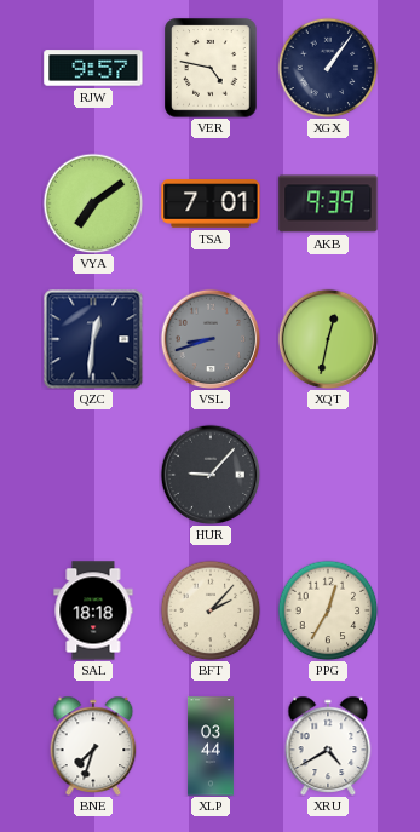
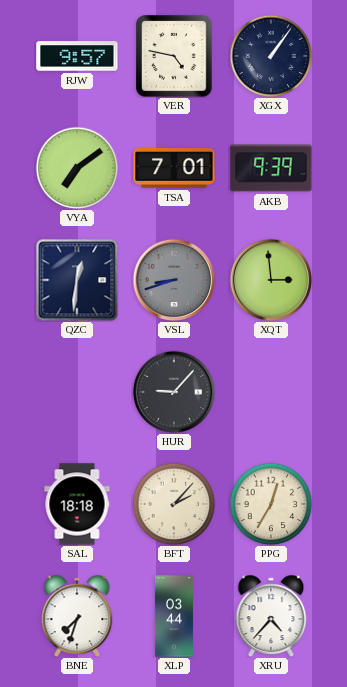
XQT: 12:32 -> 2:59
XRU: 4:40 -> 4:37
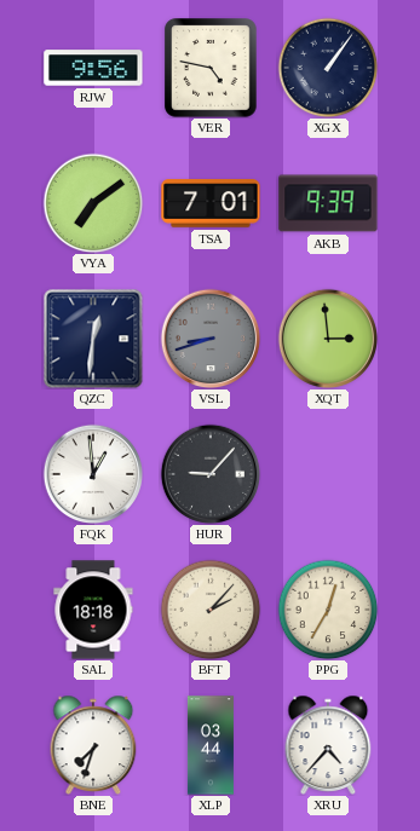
RJW: 9:57 -> 9:56
FQK: none -> 12:59
